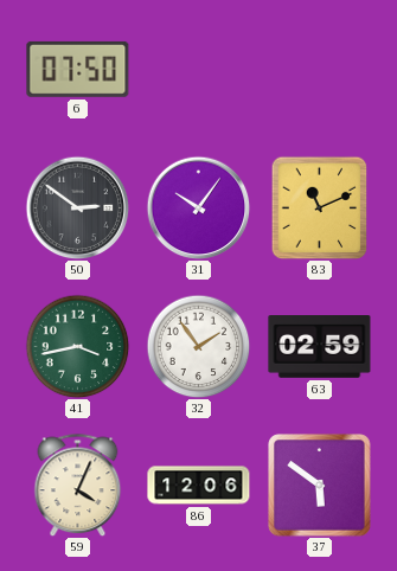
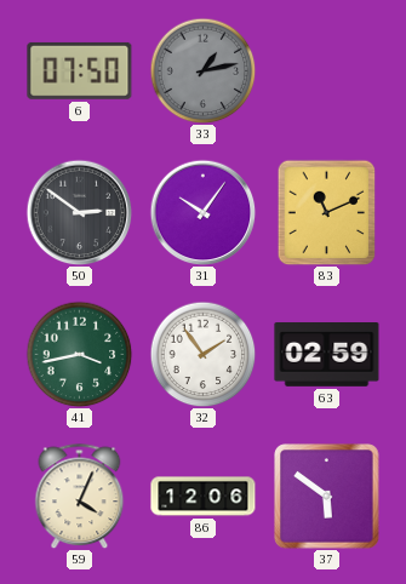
33: none -> 1:13
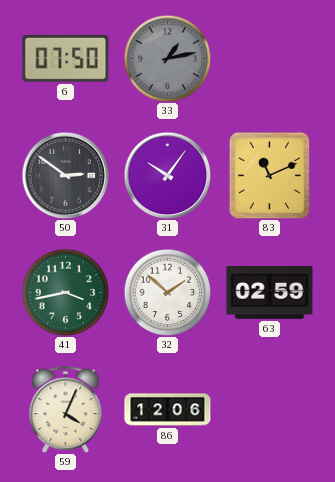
32: 1:54 -> 1:52
37: 5:51 -> none
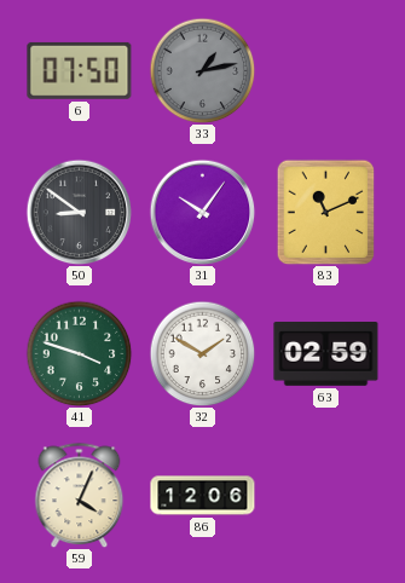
50: 2:51 -> 8:51
41: 3:43 -> 3:48
32: 1:52 -> 1:50
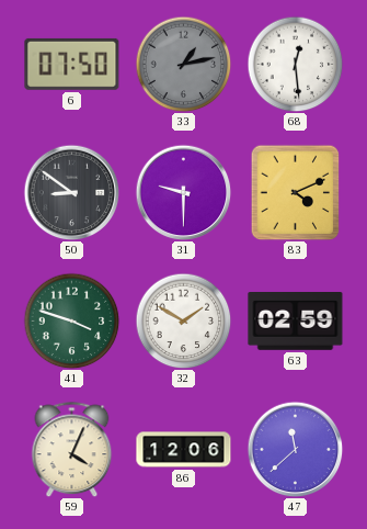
68: none -> 12:29
31: 10:06 -> 9:30
83: 11:11 -> 4:11
47: none -> 11:38
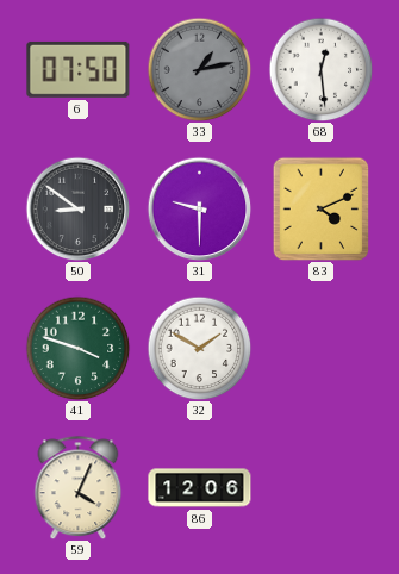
63: 02:59 -> none
47: 11:38 -> none
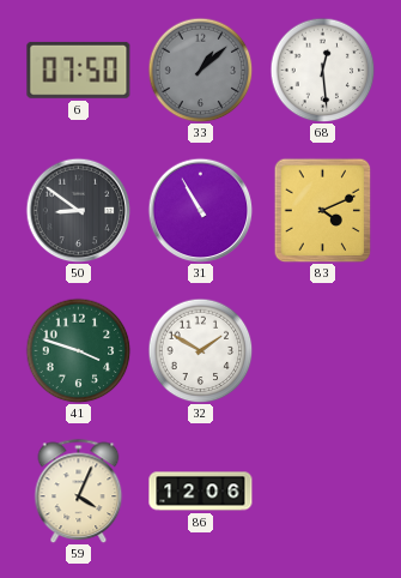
33: 1:13 -> 1:08
31: 9:30 -> 10:55
